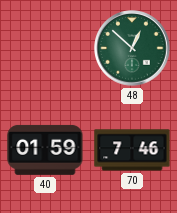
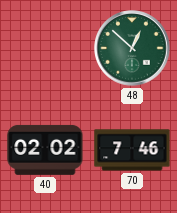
40: 01:59 -> 02:02
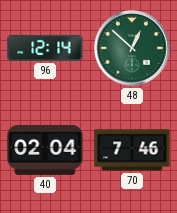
96: none -> 12:14
40: 02:02 -> 02:04
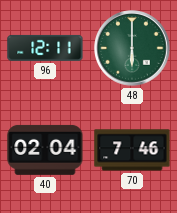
96: 12:14 -> 12:11
48: 12:52 -> 6:00
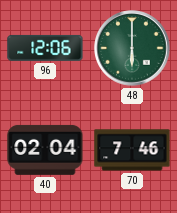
96: 12:11 -> 12:06
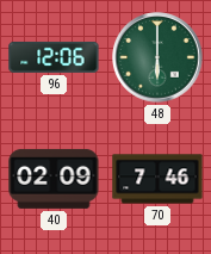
40: 02:04 -> 02:09
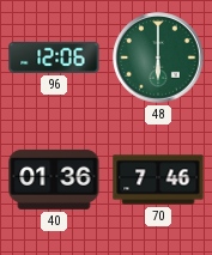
40: 02:09 -> 01:36
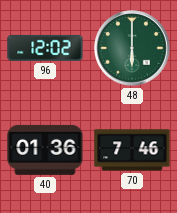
96: 12:06 -> 12:02
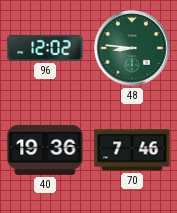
48: 6:00 -> 8:46
40: 01:36 -> 19:36
